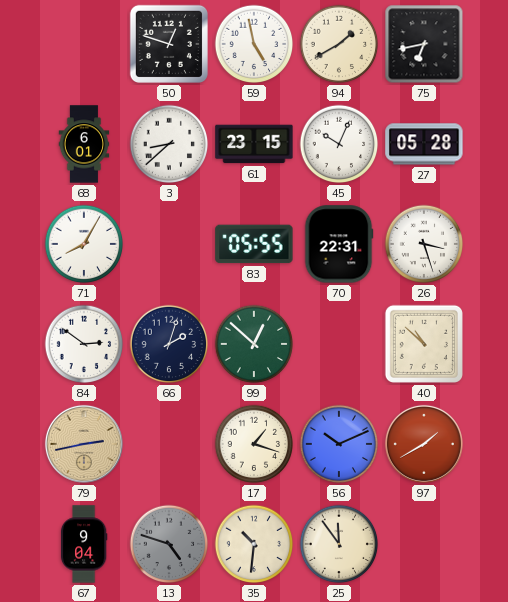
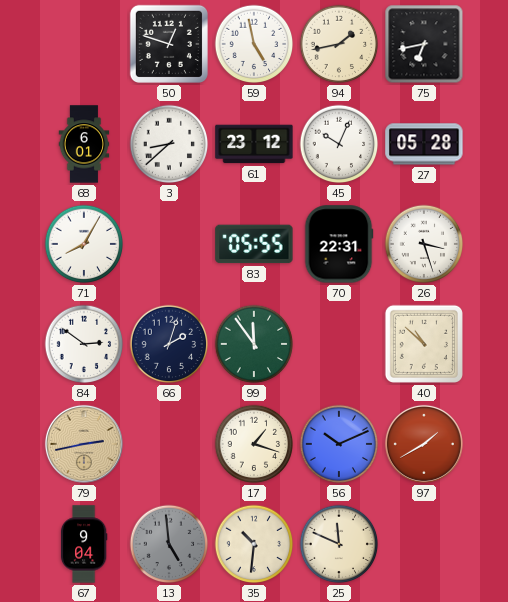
94: 1:40 -> 1:43
61: 23:15 -> 23:12
99: 12:52 -> 11:54
13: 4:48 -> 4:59
25: 11:54 -> 11:49
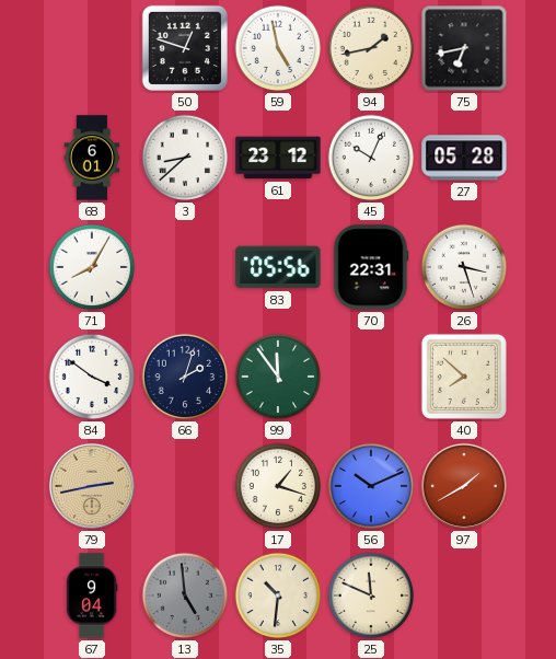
83: 05:55 -> 05:56
84: 2:51 -> 3:51
40: 10:52 -> 7:52
